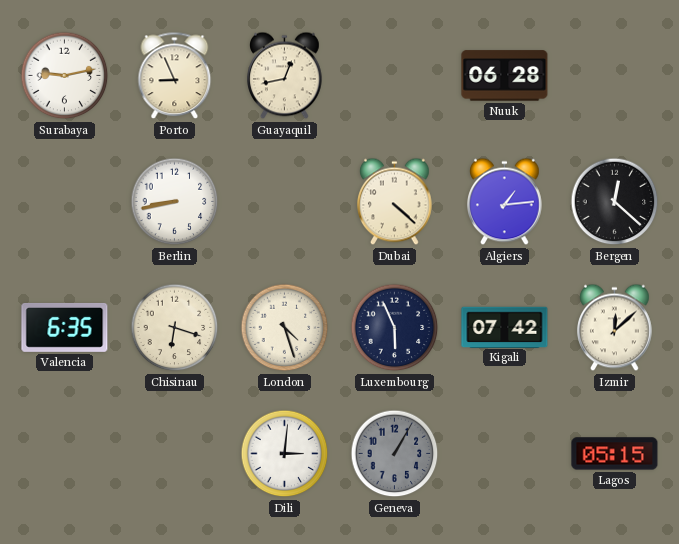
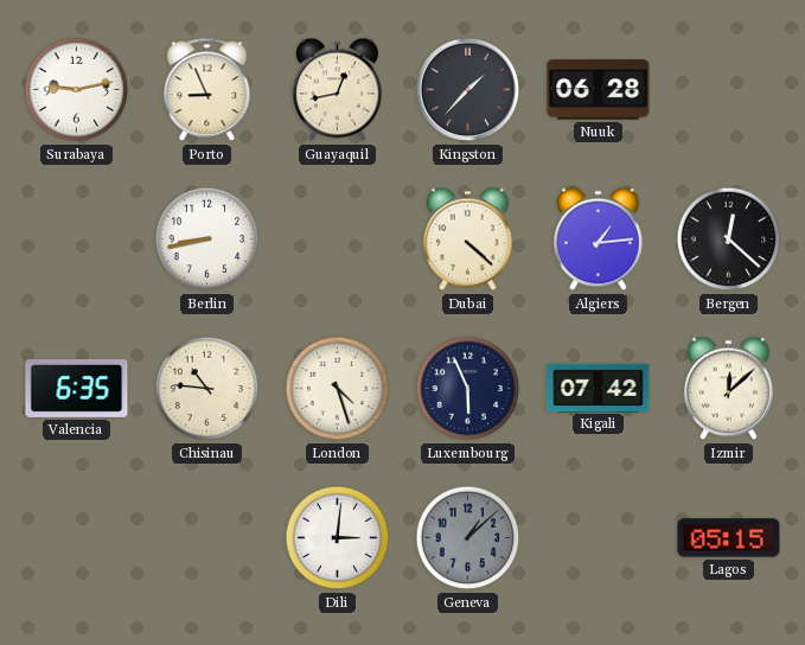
Kingston: none -> 1:37
Chisinau: 6:18 -> 10:46
Geneva: 1:05 -> 1:08
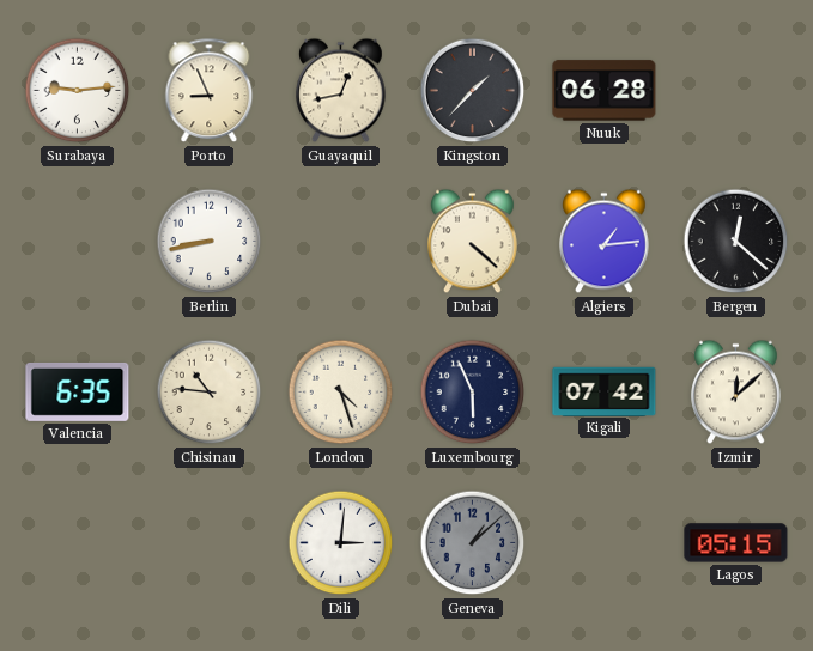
Surabaya: 9:13 -> 9:14
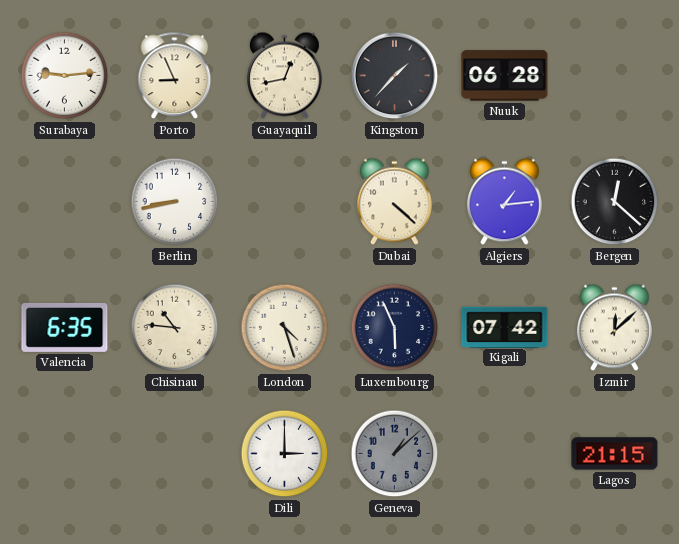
Dili: 3:01 -> 3:00
Lagos: 05:15 -> 21:15
